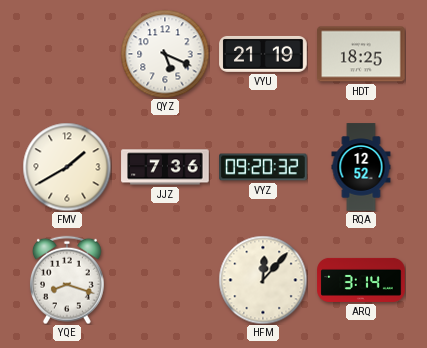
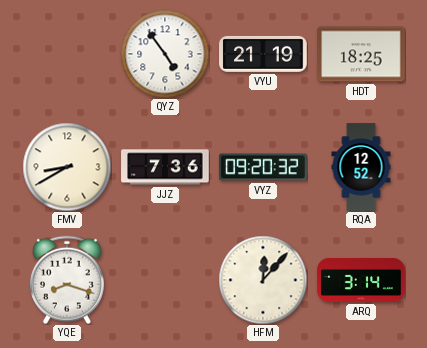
QYZ: 5:19 -> 4:54
FMV: 1:40 -> 8:40
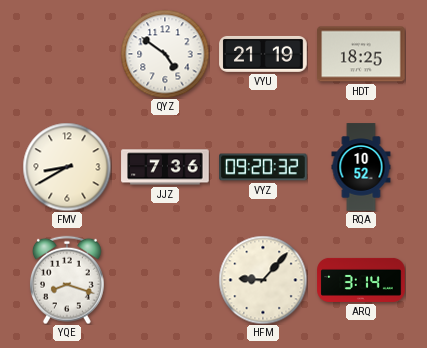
QYZ: 4:54 -> 4:51
RQA: 12:52 -> 10:52
HFM: 12:07 -> 9:07
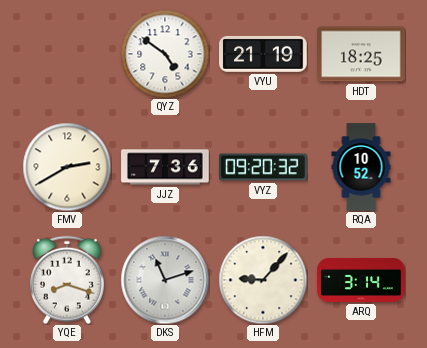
FMV: 8:40 -> 2:40
DKS: none -> 11:12
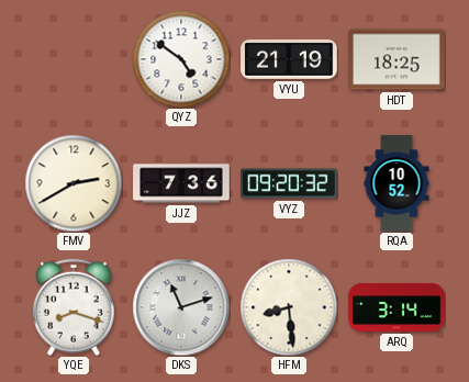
HFM: 9:07 -> 8:29
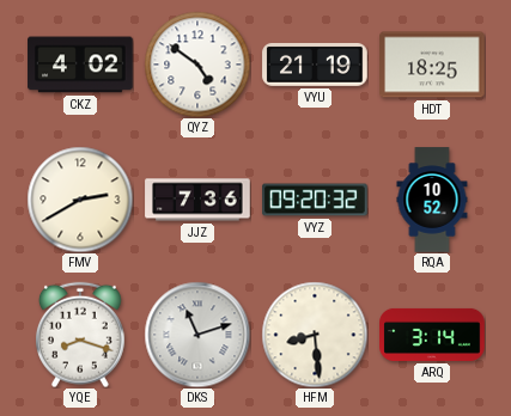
CKZ: none -> 4:02
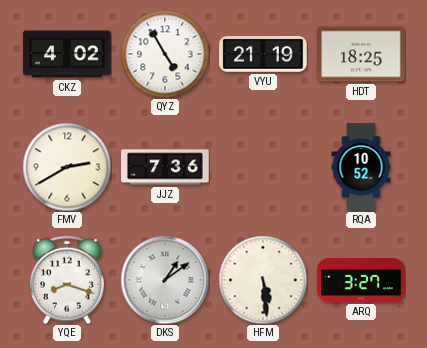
QYZ: 4:51 -> 4:55
VYZ: 09:20 -> none
DKS: 11:12 -> 1:09
HFM: 8:29 -> 5:29
ARQ: 3:14 -> 3:27
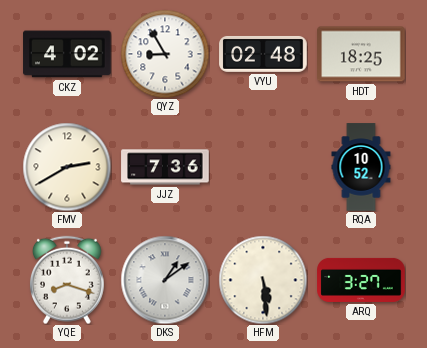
QYZ: 4:55 -> 8:55
VYU: 21:19 -> 02:48
